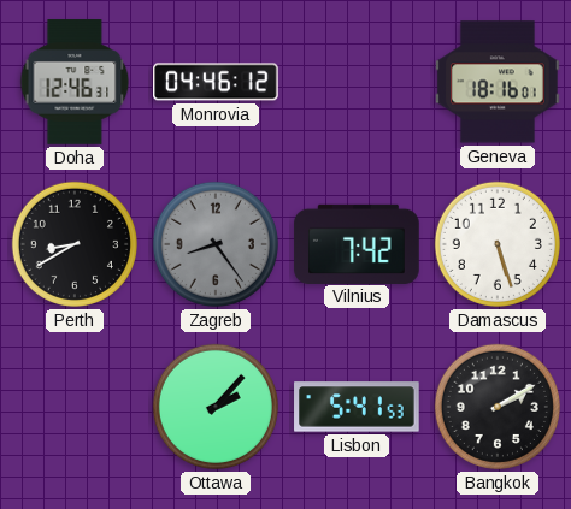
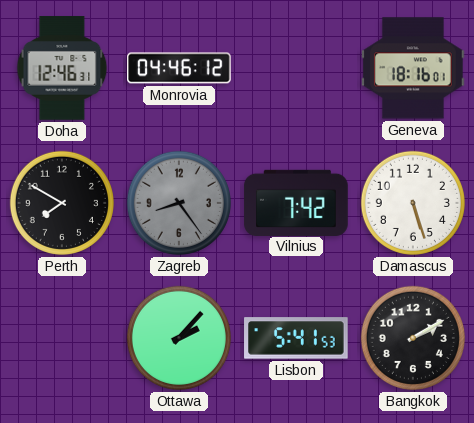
Perth: 8:40 -> 7:50
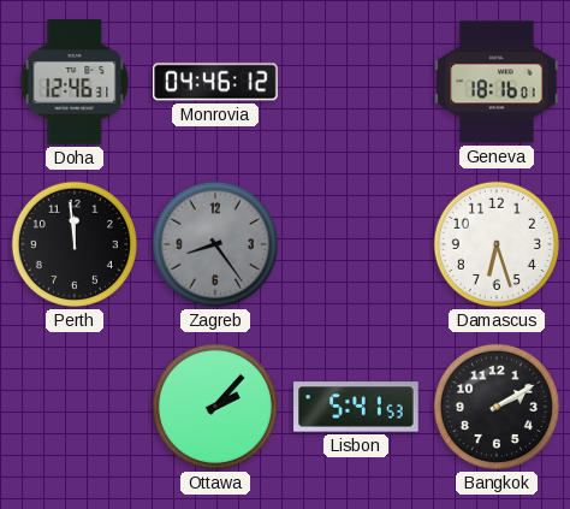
Perth: 7:50 -> 11:59
Vilnius: 7:42 -> none
Damascus: 5:27 -> 6:27
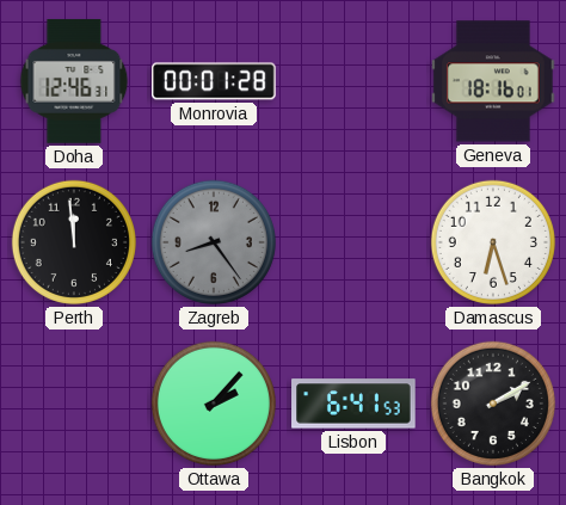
Monrovia: 04:46 -> 00:01
Lisbon: 5:41 -> 6:41
